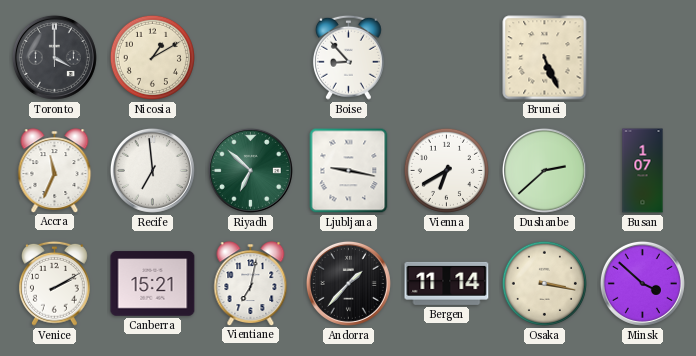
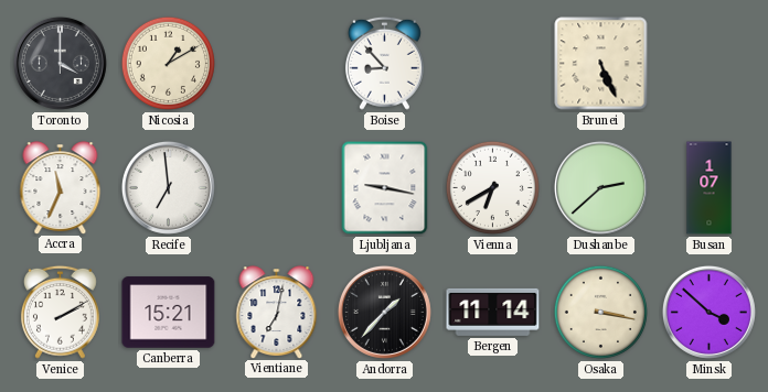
Riyadh: 6:52 -> none
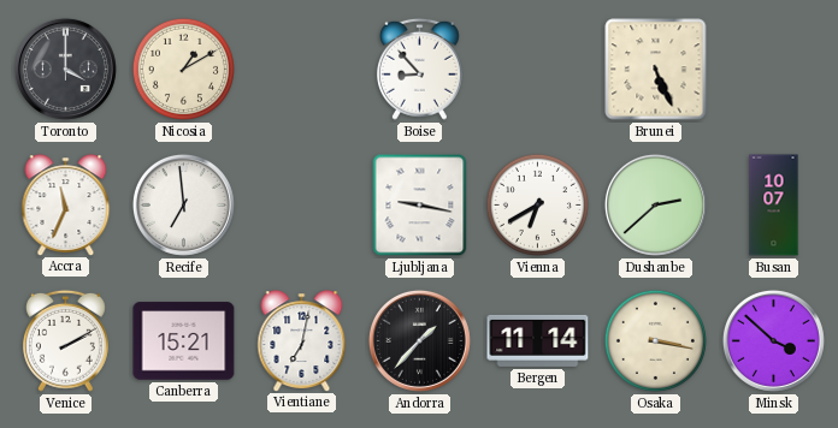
Busan: 1:07 -> 10:07
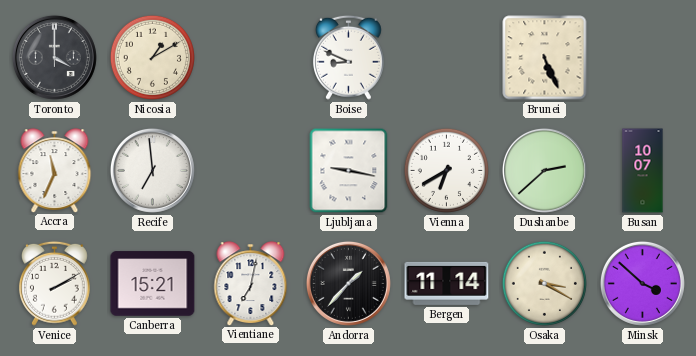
Boise: 8:53 -> 8:49
Osaka: 3:17 -> 3:20
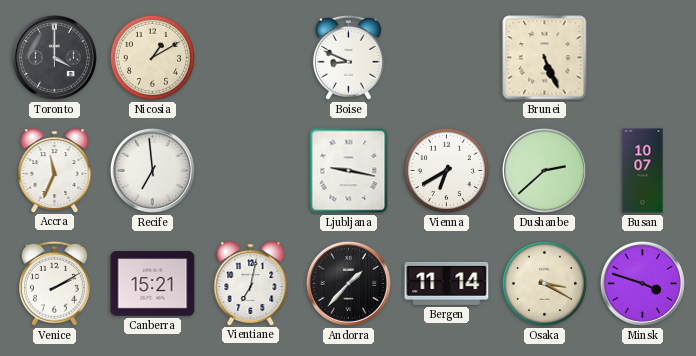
Minsk: 3:52 -> 3:48
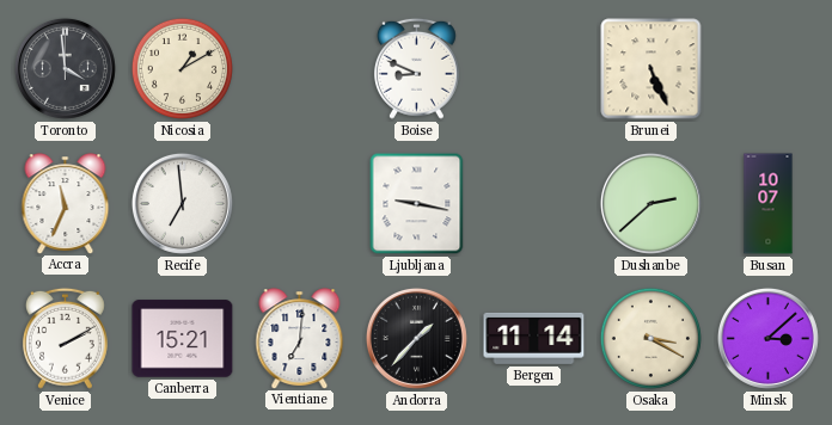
Toronto: 4:00 -> 3:59
Vienna: 6:40 -> none
Vientiane: 7:02 -> 7:01
Minsk: 3:48 -> 3:08
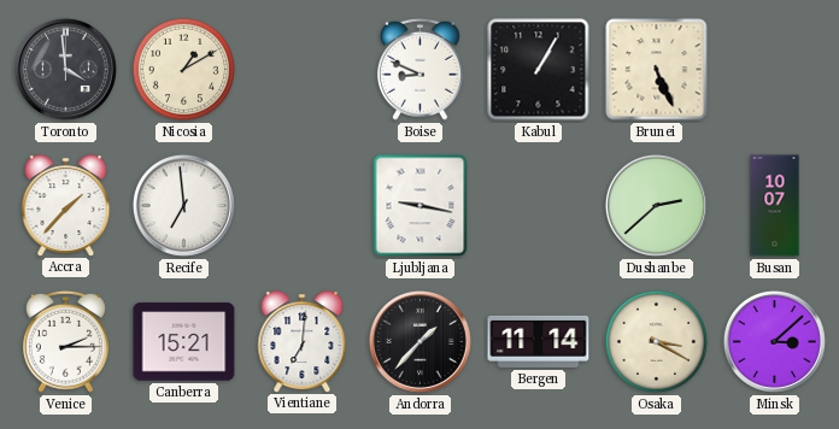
Kabul: none -> 1:05
Accra: 11:34 -> 1:37
Venice: 2:10 -> 2:15
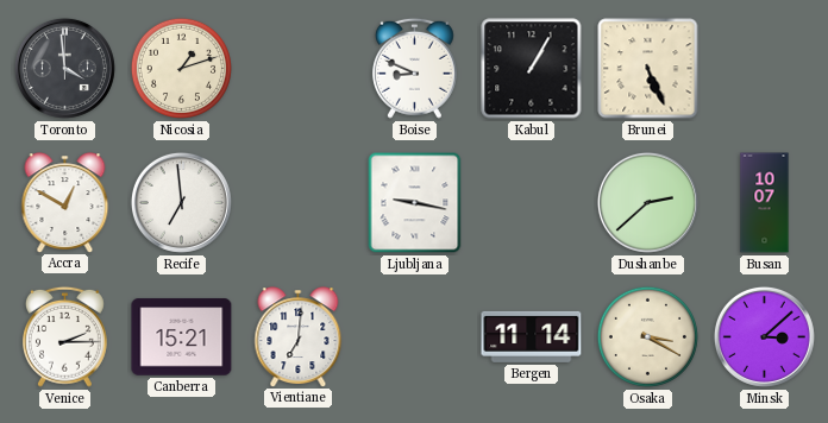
Nicosia: 1:10 -> 1:12
Accra: 1:37 -> 12:50
Andorra: 1:37 -> none
